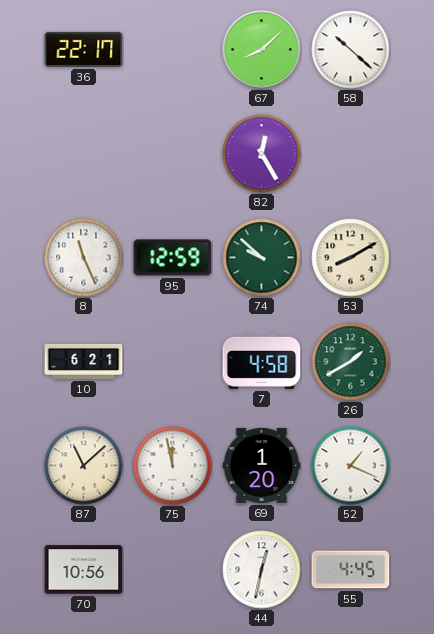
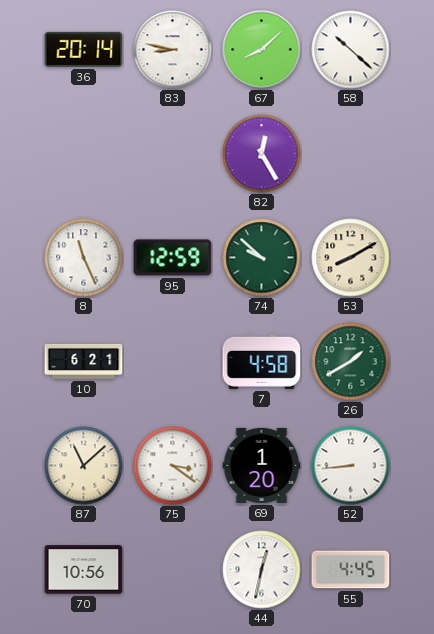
36: 22:17 -> 20:14
83: none -> 8:47
75: 11:58 -> 3:21
52: 1:19 -> 8:44
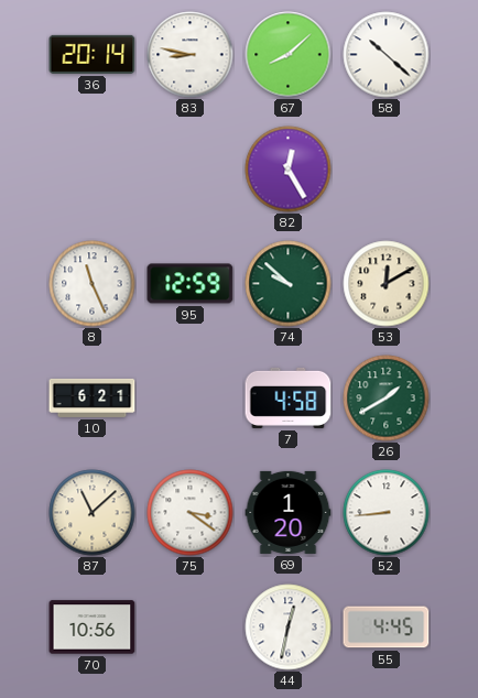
53: 8:10 -> 12:10
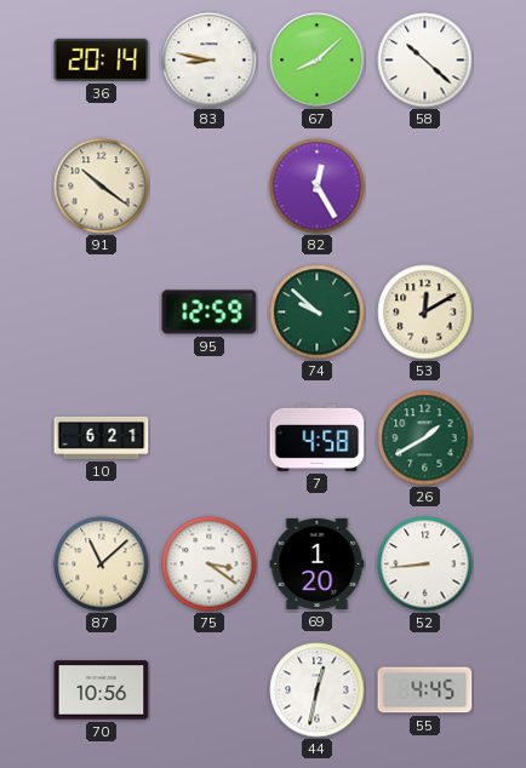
91: none -> 10:21
8: 11:26 -> none
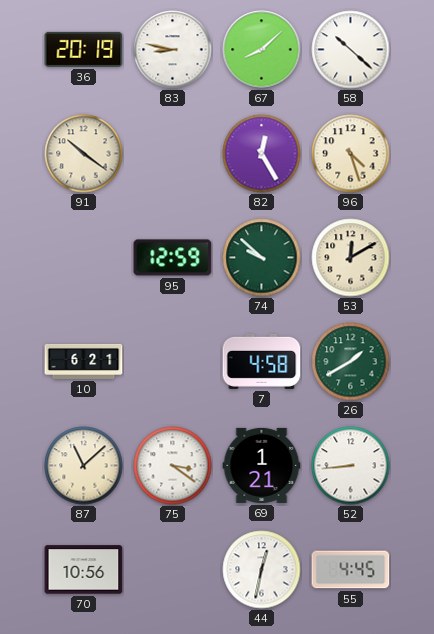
36: 20:14 -> 20:19
96: none -> 4:27
69: 1:20 -> 1:21
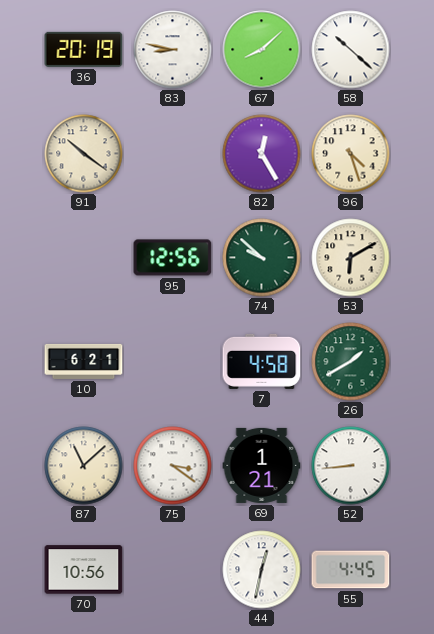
95: 12:59 -> 12:56
53: 12:10 -> 6:10
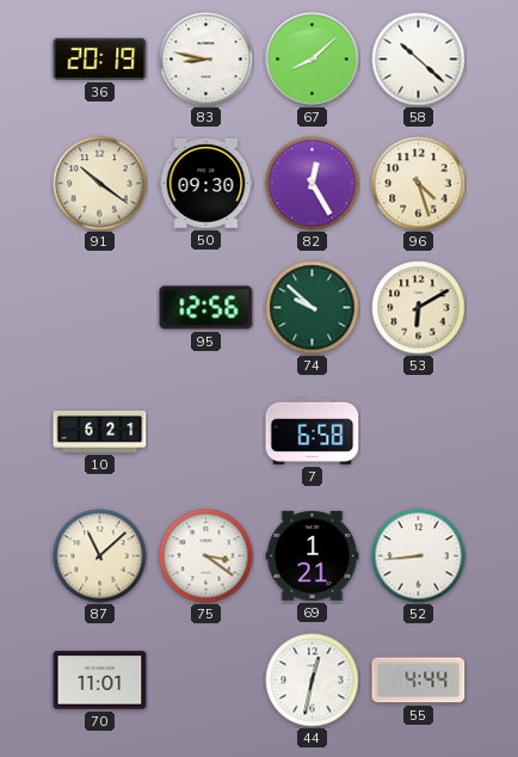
50: none -> 09:30
7: 4:58 -> 6:58
26: 1:40 -> none
70: 10:56 -> 11:01
55: 4:45 -> 4:44
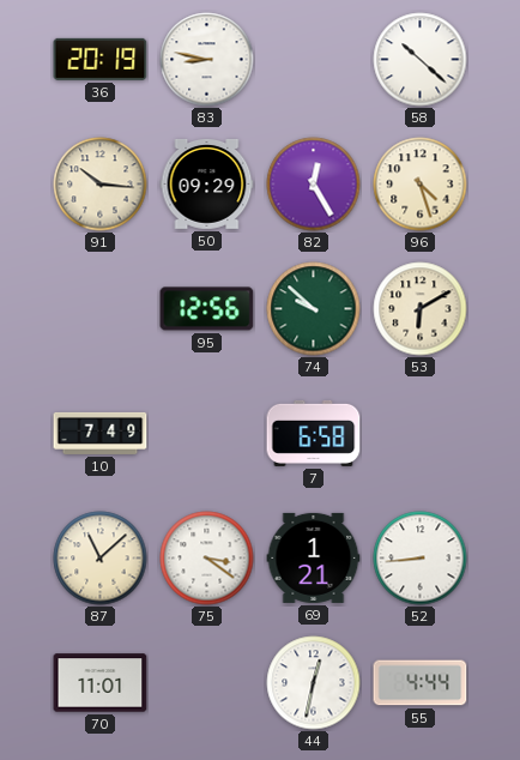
67: 8:08 -> none
91: 10:21 -> 10:16
50: 09:30 -> 09:29
10: 6:21 -> 7:49
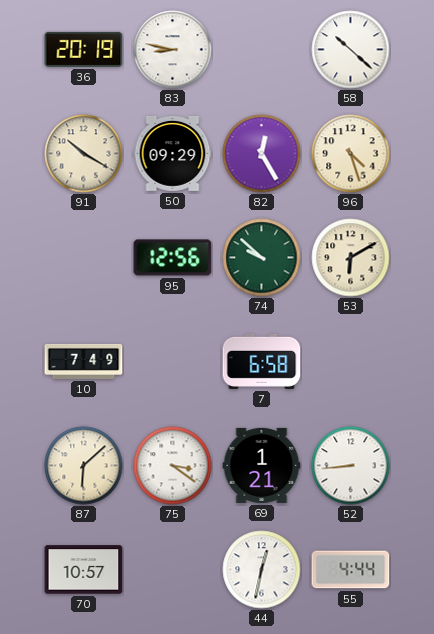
91: 10:16 -> 10:20
87: 11:08 -> 6:08
70: 11:01 -> 10:57
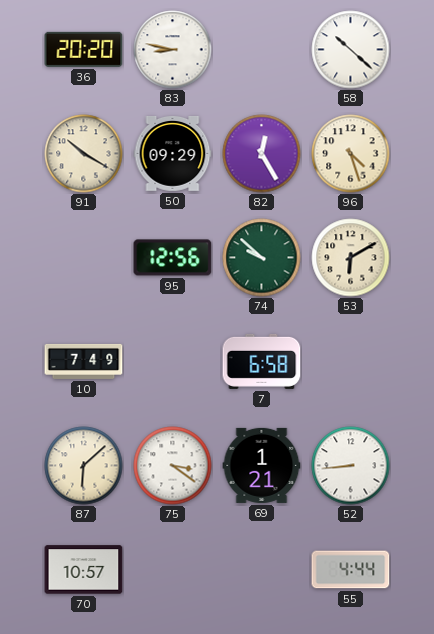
36: 20:19 -> 20:20
44: 12:32 -> none
